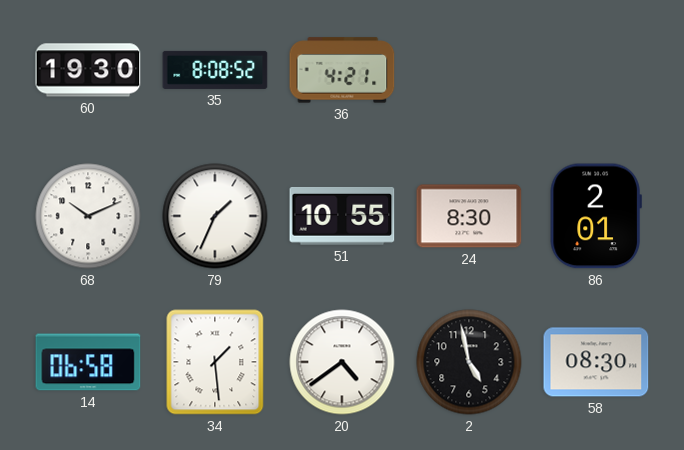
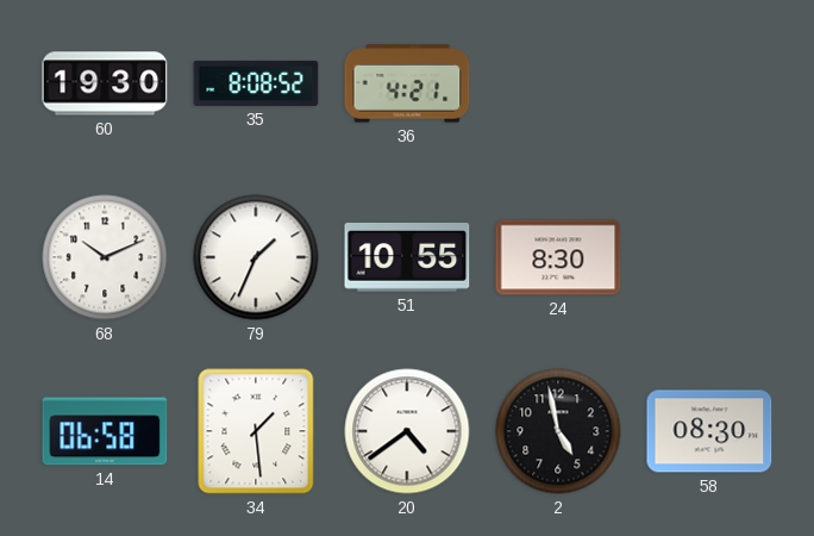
86: 2:01 -> none
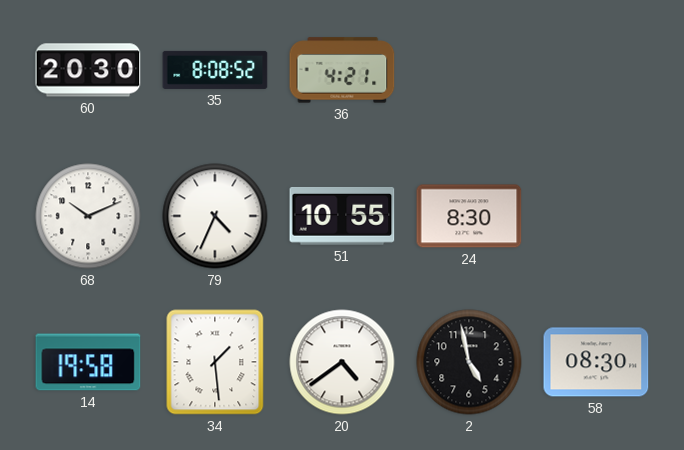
60: 19:30 -> 20:30
79: 1:34 -> 4:34
14: 06:58 -> 19:58
